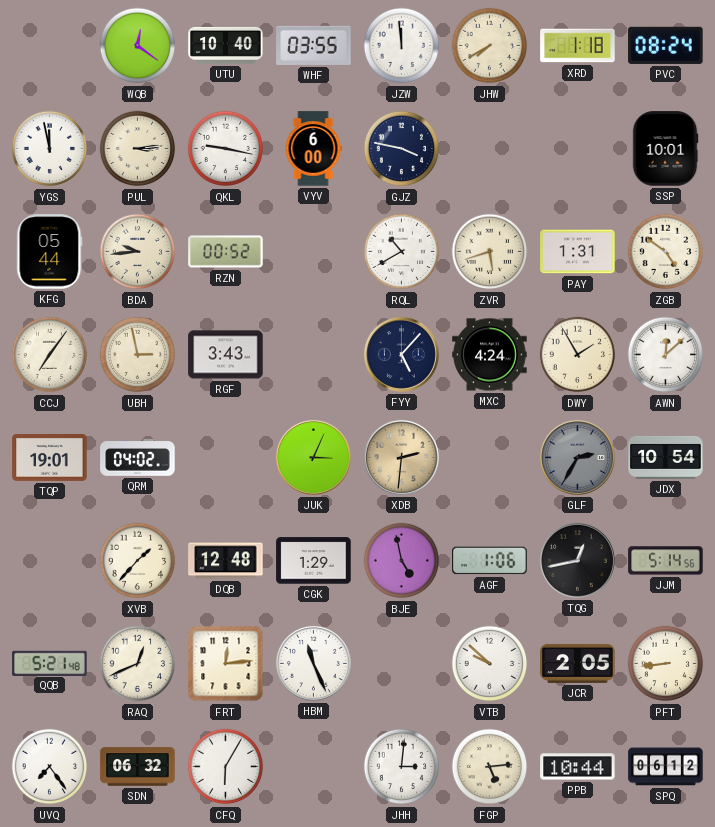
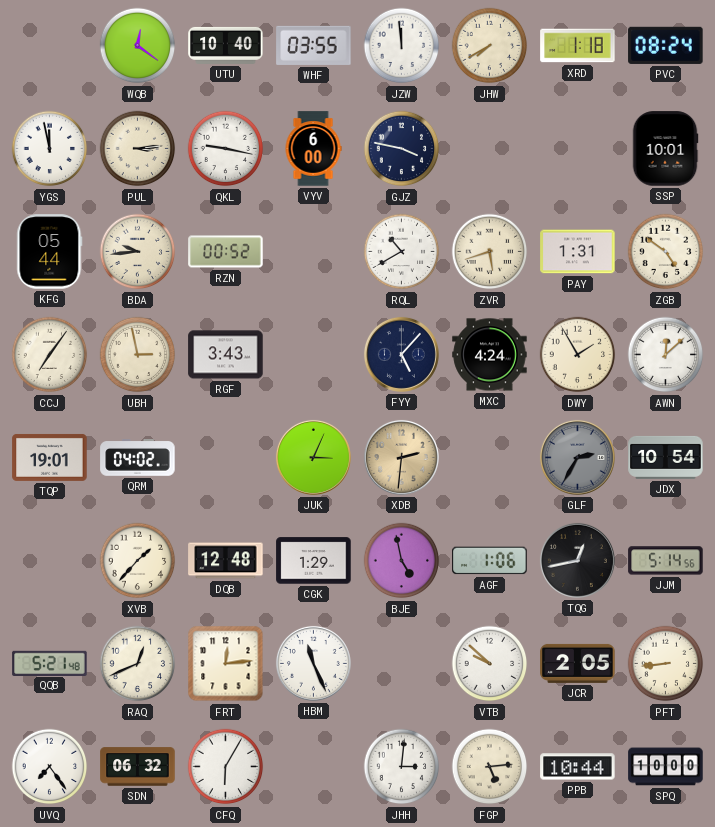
SPQ: 06:12 -> 10:00
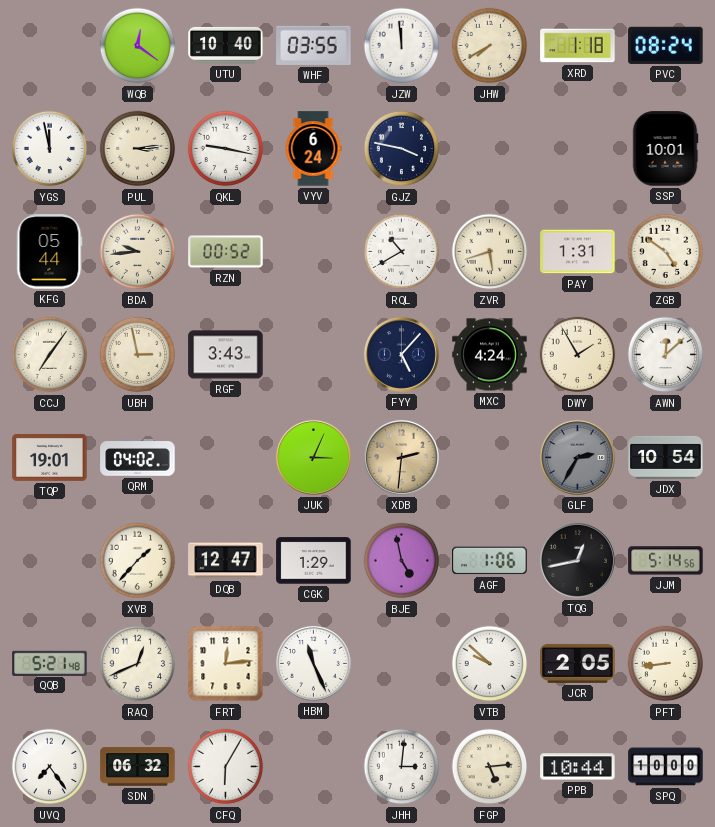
VYV: 6:00 -> 6:24
DQB: 12:48 -> 12:47
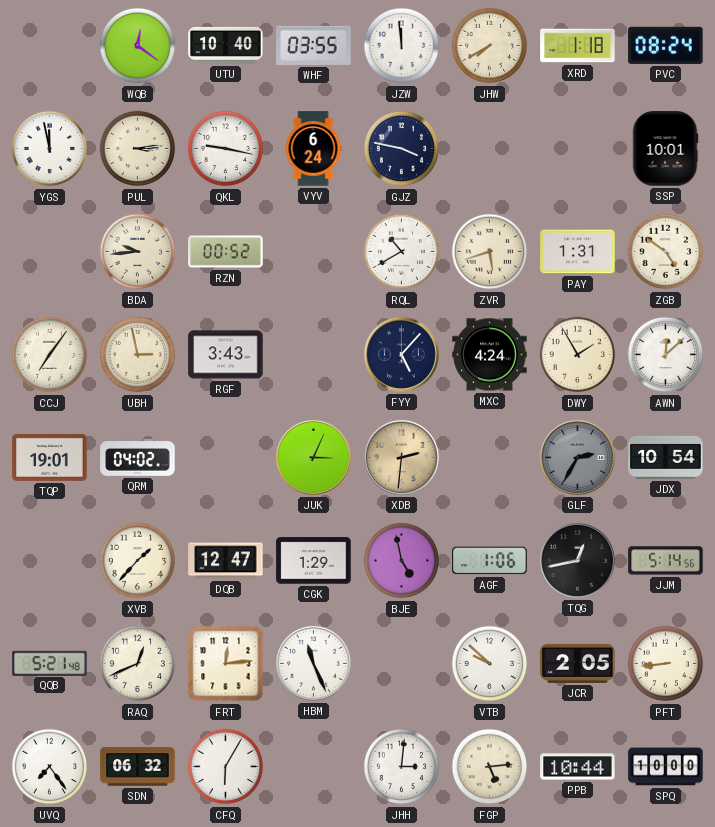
KFG: 05:44 -> none
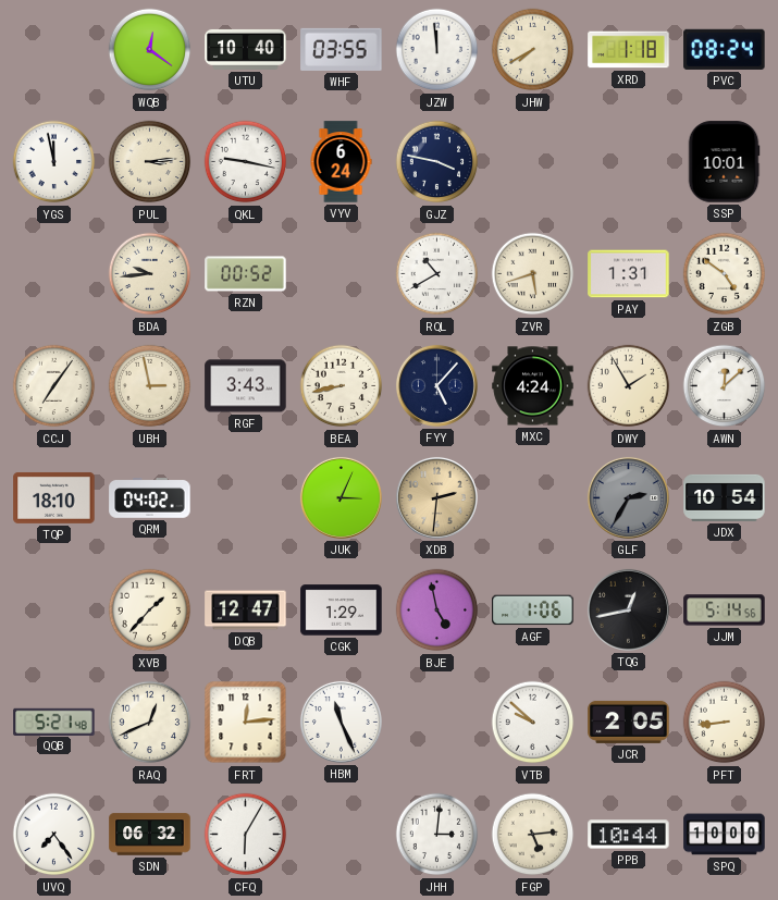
BEA: none -> 8:43
TQP: 19:01 -> 18:10
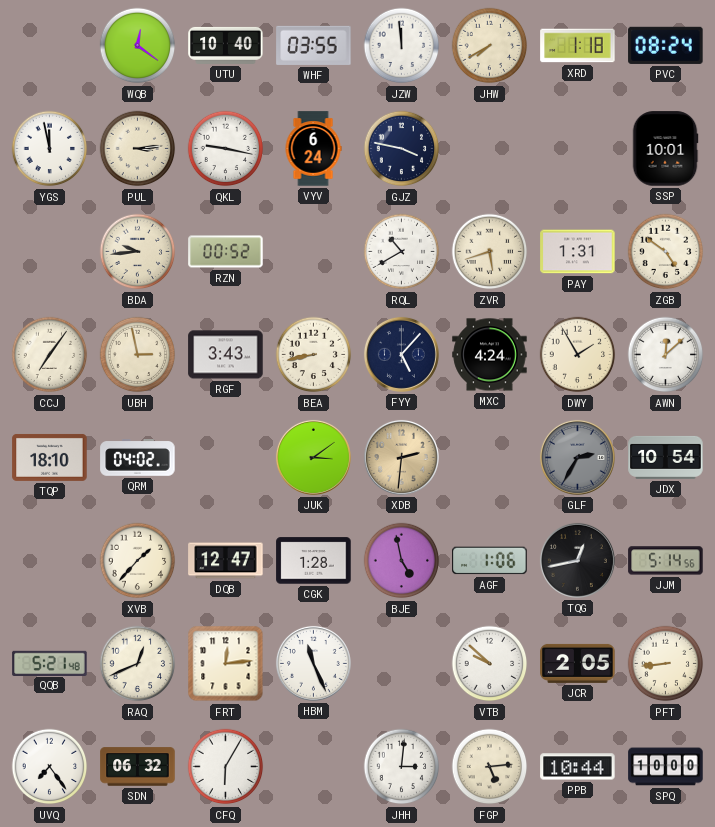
JUK: 3:04 -> 3:09
CGK: 1:29 -> 1:28
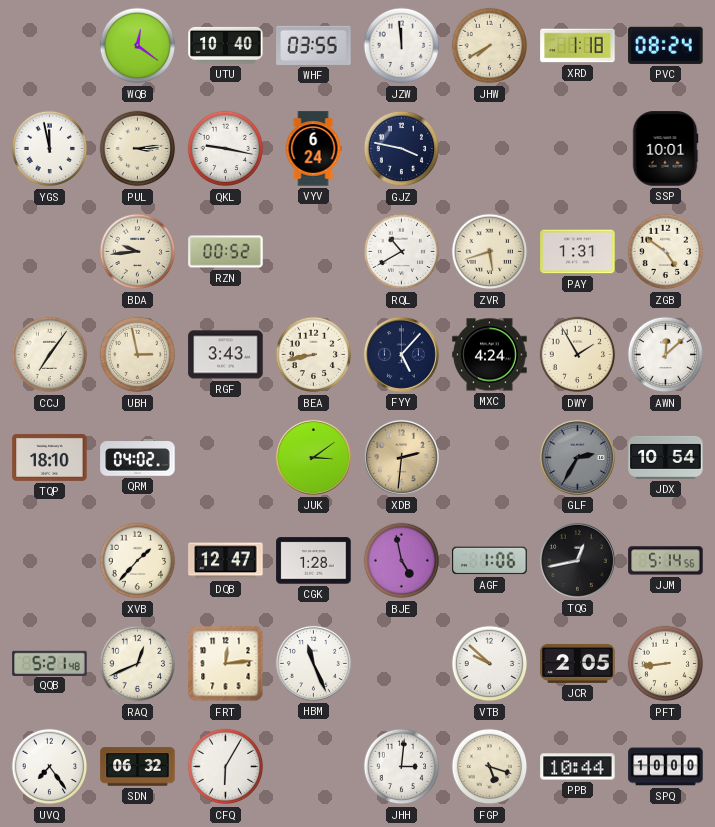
FGP: 5:14 -> 5:18
